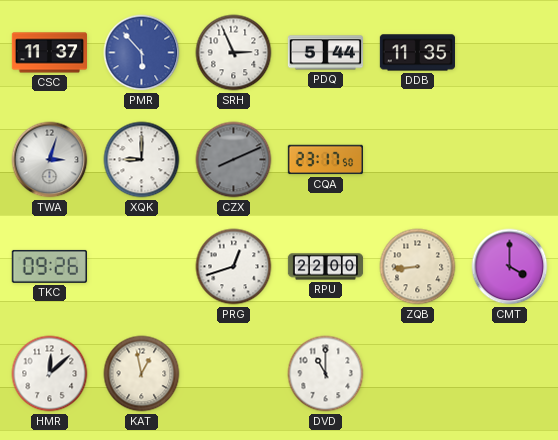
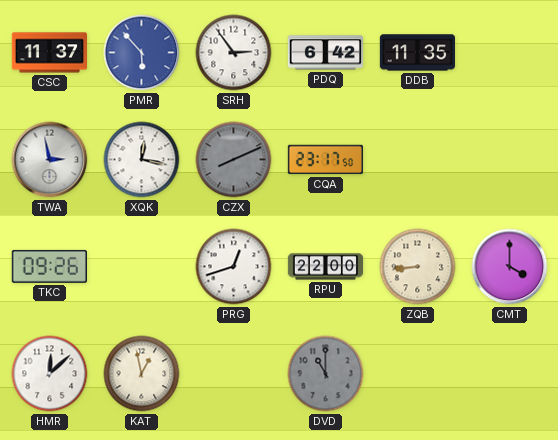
SRH: 2:56 -> 2:54
PDQ: 5:44 -> 6:42
TWA: 3:03 -> 2:58
XQK: 9:00 -> 12:17
DVD dial: white -> grey
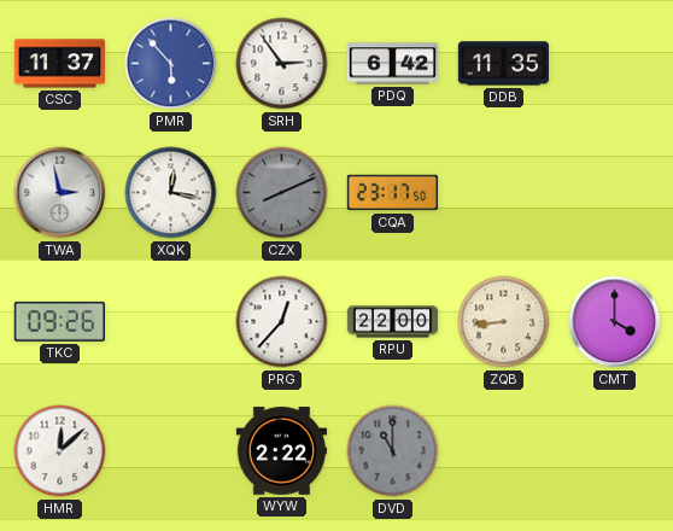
PRG: 12:42 -> 12:37
KAT: 12:58 -> none
WYW: none -> 2:22
